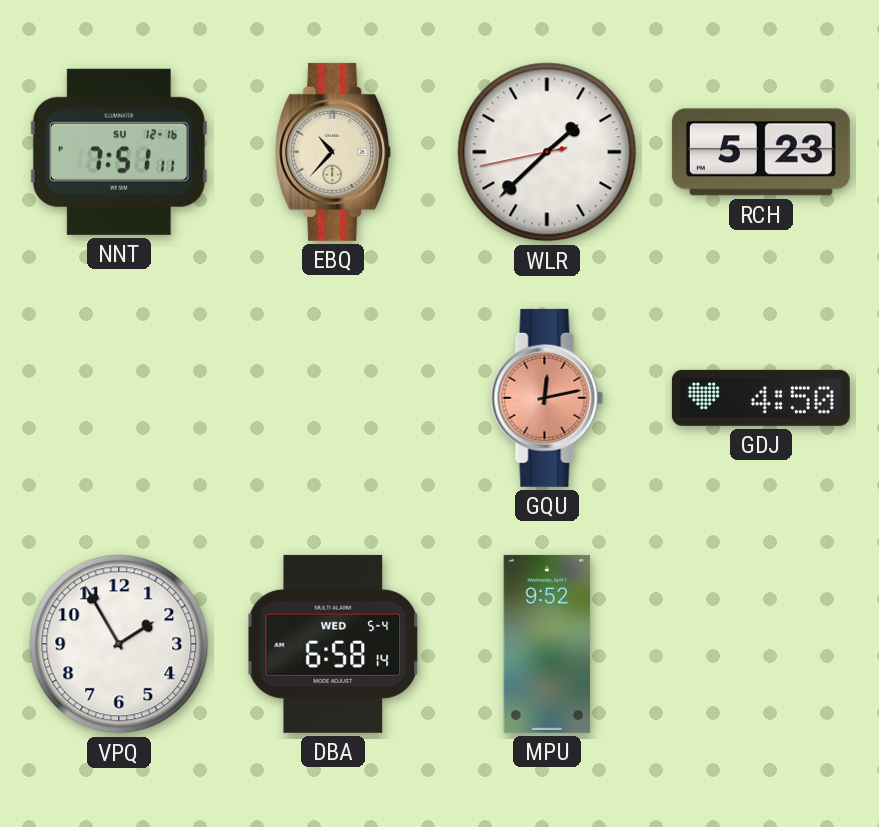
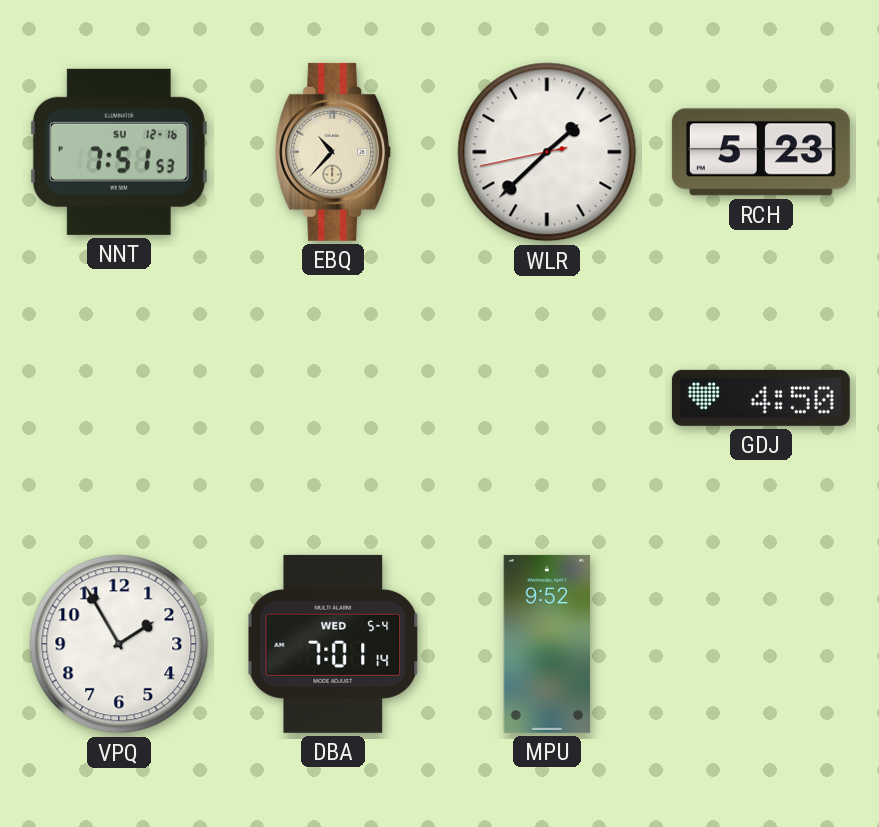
NNT: 7:51:11 -> 7:51:53
GQU: 12:13 -> none
DBA: 6:58 -> 7:01
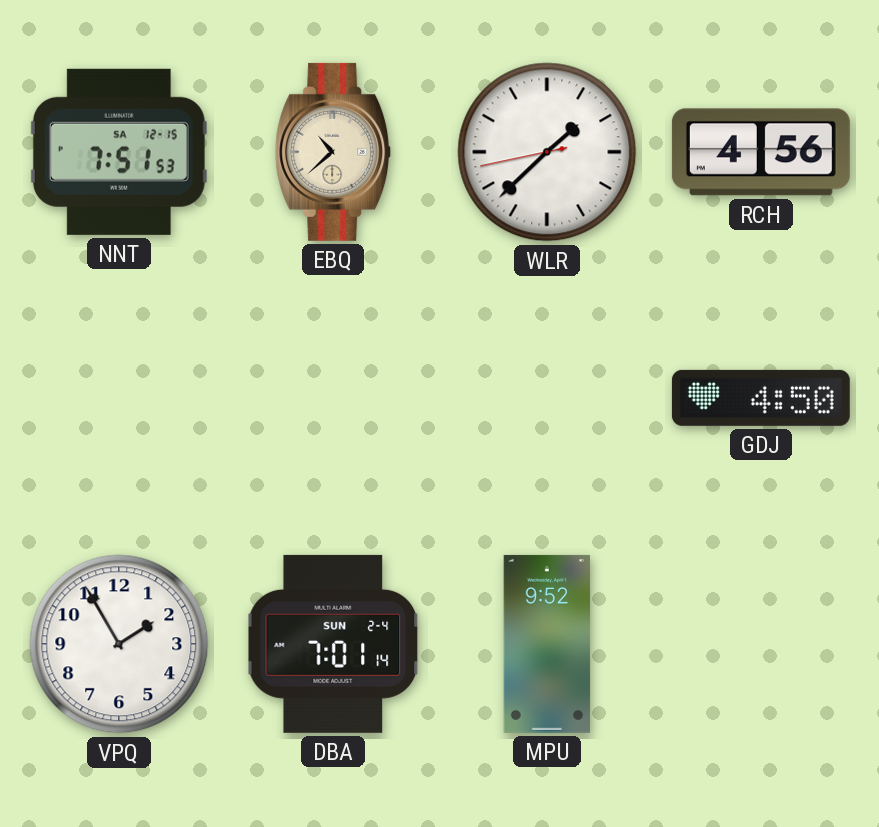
NNT date: SU 12-16 -> SA 12-15
EBQ: 10:37 -> 10:38
RCH: 5:23 -> 4:56
DBA date: WED 5-4 -> SUN 2-4
